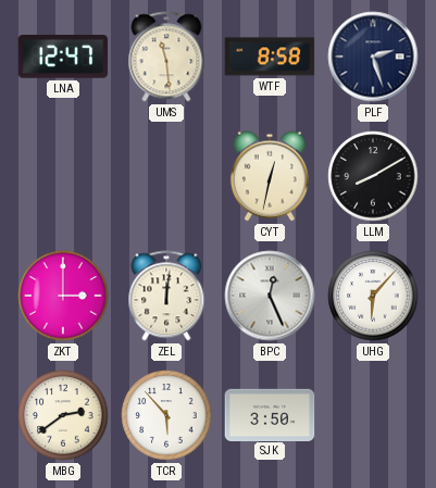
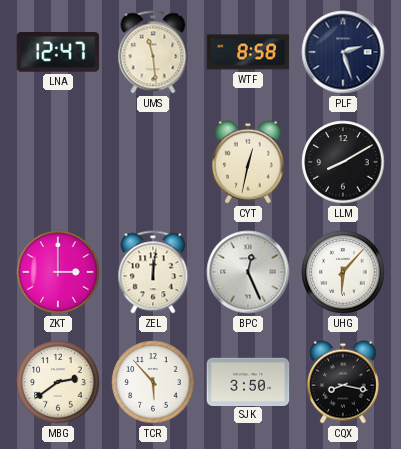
CQX: none -> 8:17
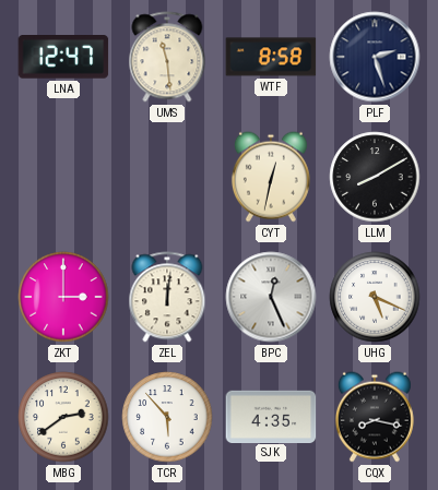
UHG: 6:07 -> 5:19
SJK: 3:50 -> 4:35
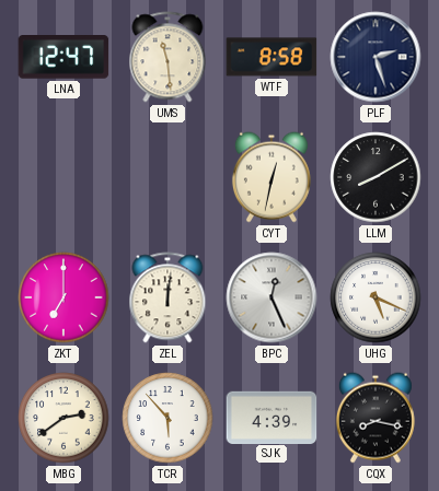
ZKT: 3:00 -> 7:00
SJK: 4:35 -> 4:39
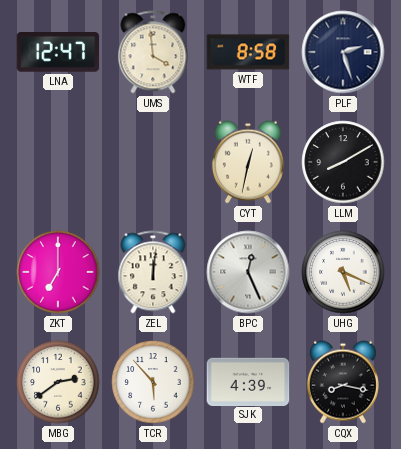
UMS: 11:29 -> 3:59
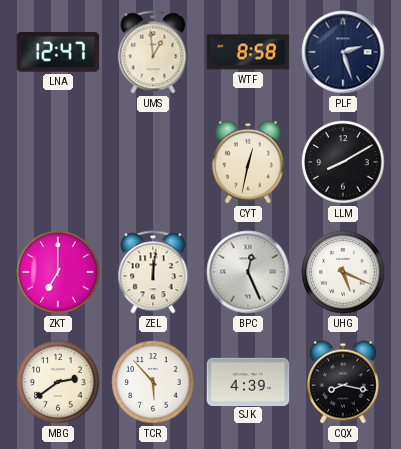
UMS: 3:59 -> 12:59
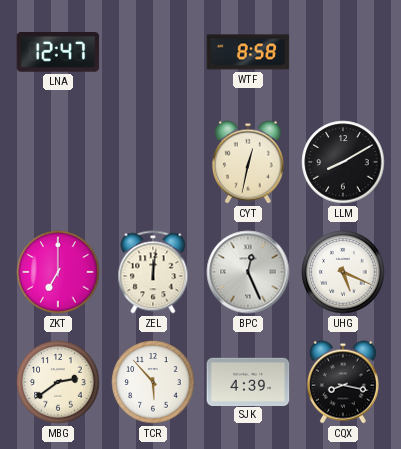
UMS: 12:59 -> none
PLF: 2:27 -> none
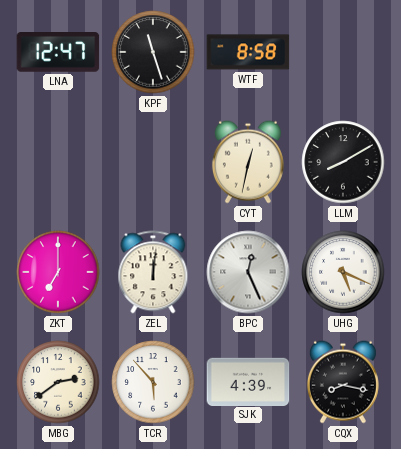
KPF: none -> 11:27
